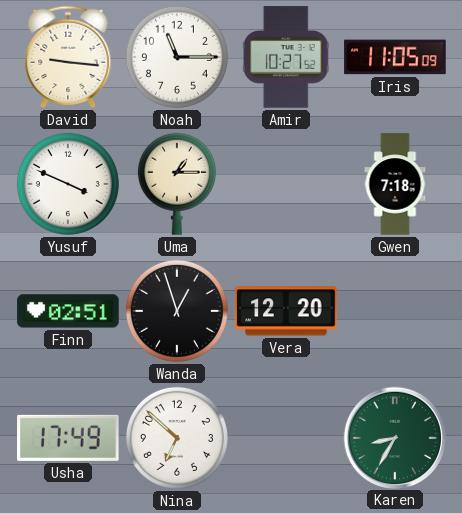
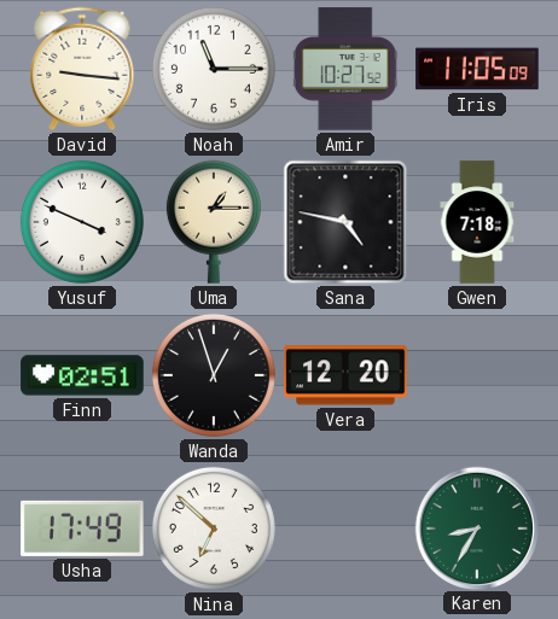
Sana: none -> 4:47
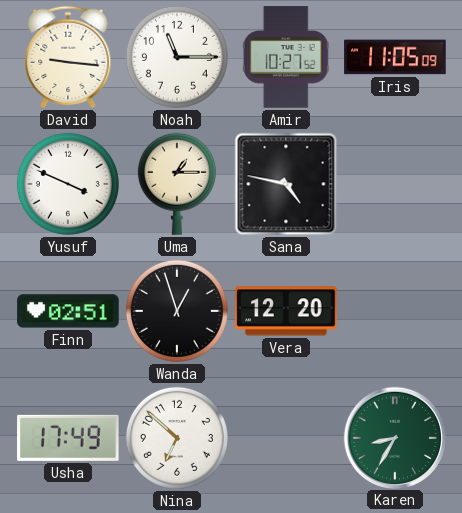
Gwen: 7:18 -> none
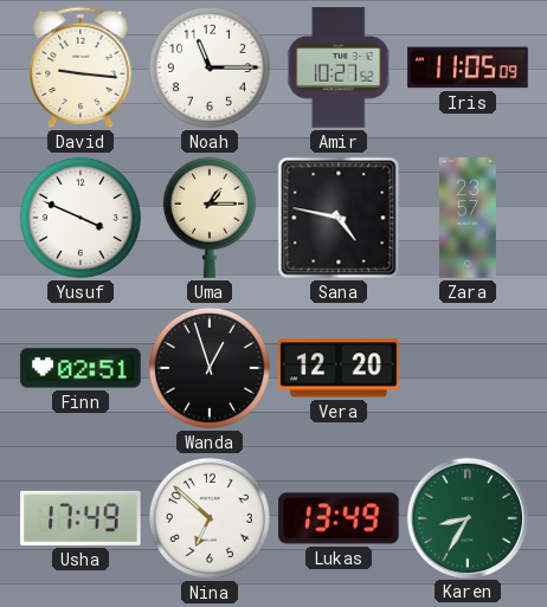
Zara: none -> 23:57
Lukas: none -> 13:49
